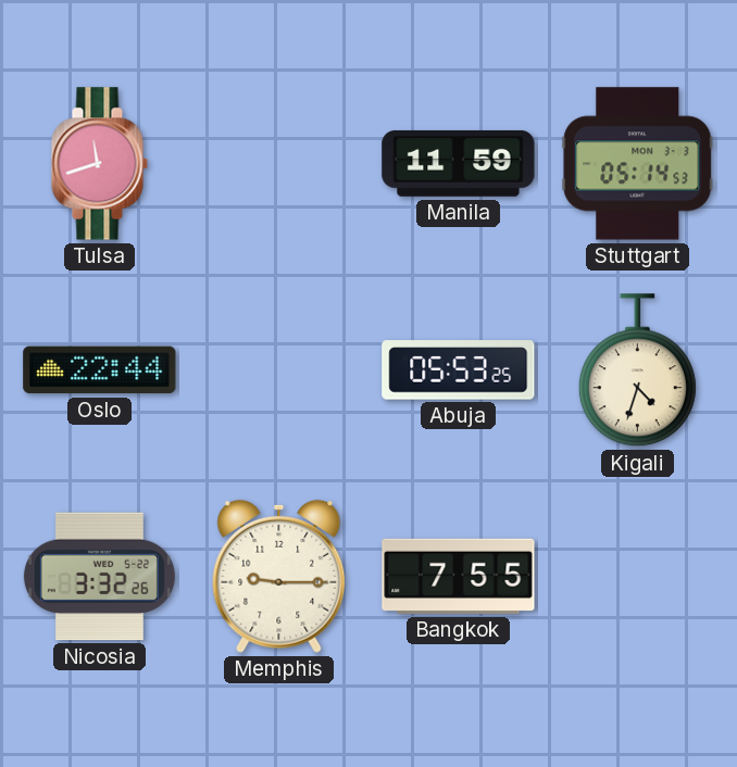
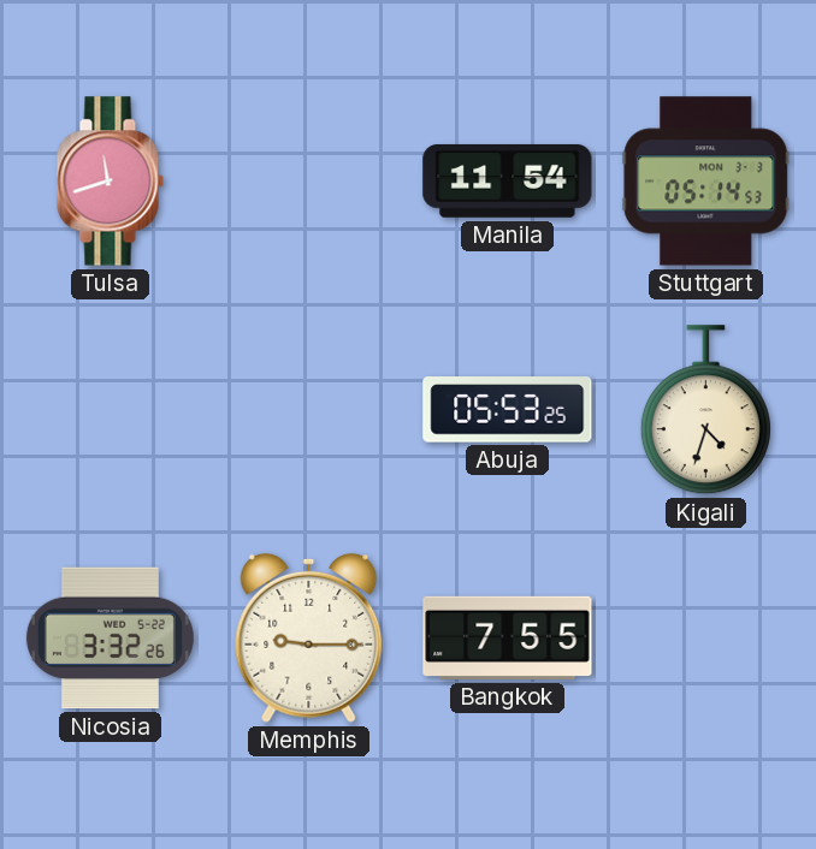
Manila: 11:59 -> 11:54
Oslo: 22:44 -> none
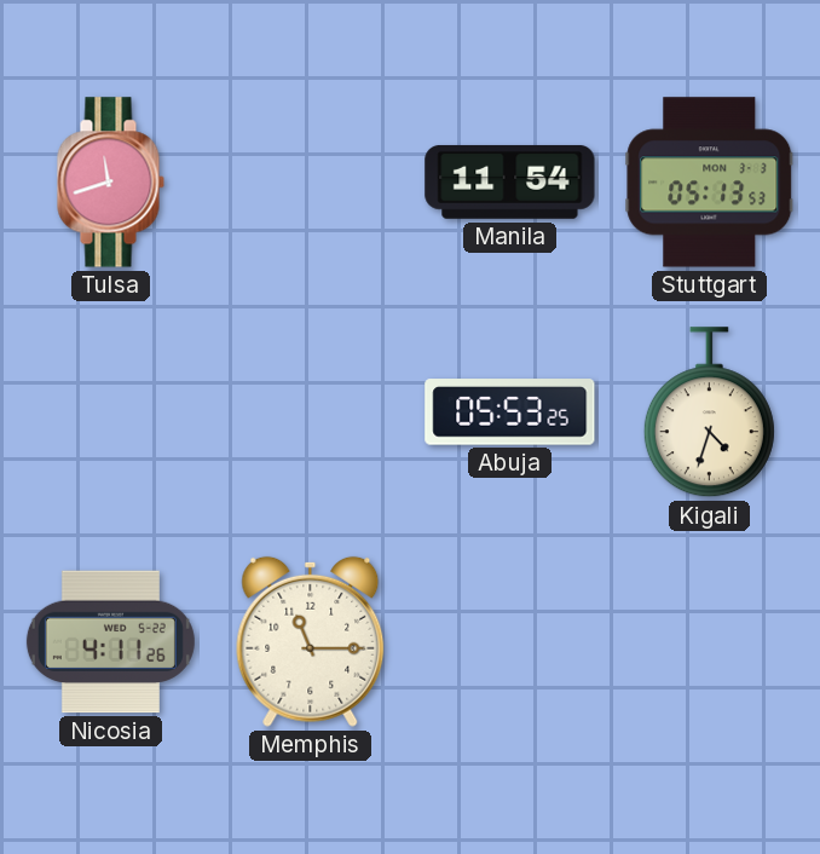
Stuttgart: 05:14 -> 05:13
Nicosia: 3:32 -> 4:11
Memphis: 9:15 -> 11:15
Bangkok: 7:55 -> none
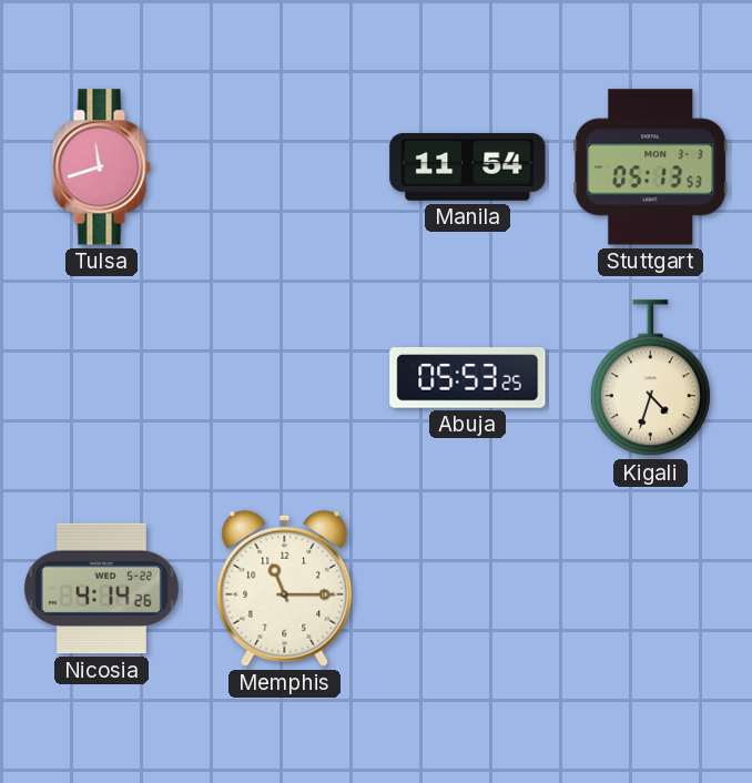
Nicosia: 4:11 -> 4:14
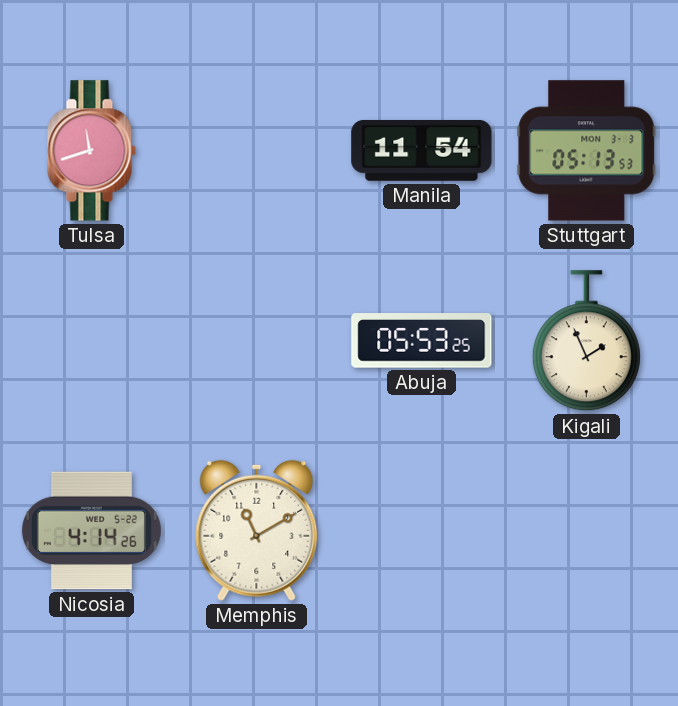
Kigali: 4:33 -> 1:56
Memphis: 11:15 -> 11:10
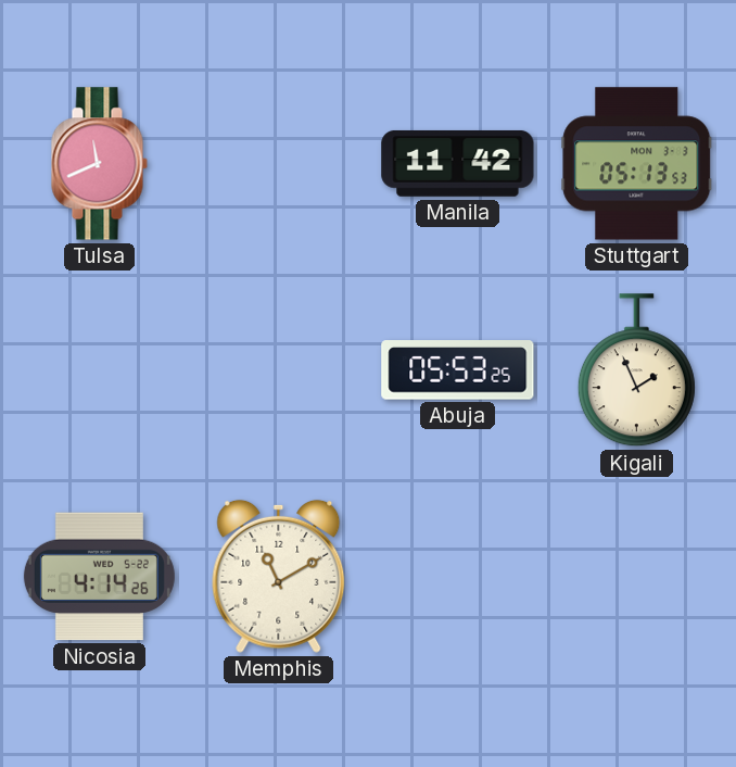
Tulsa: 11:42 -> 11:41
Manila: 11:54 -> 11:42
